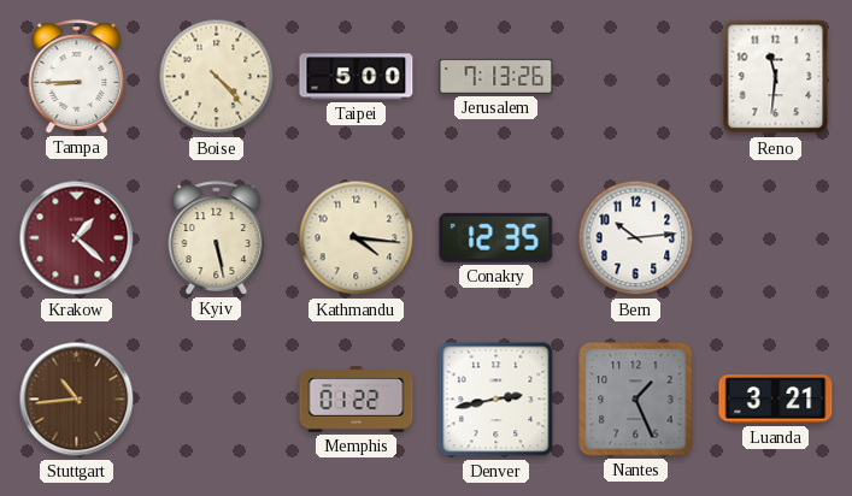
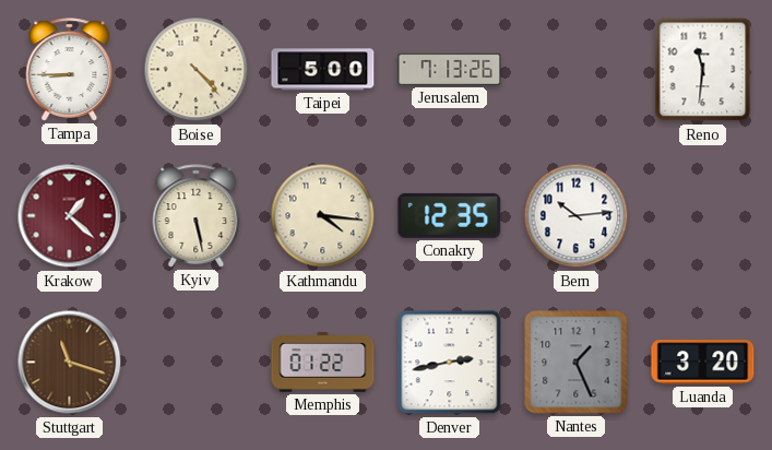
Stuttgart: 10:44 -> 11:18
Luanda: 3:21 -> 3:20
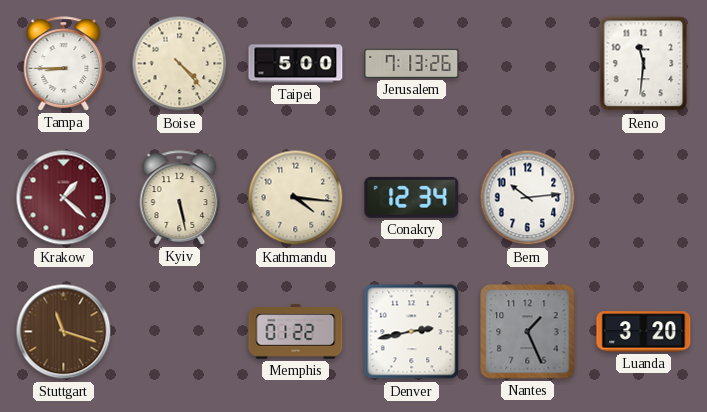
Conakry: 12:35 -> 12:34
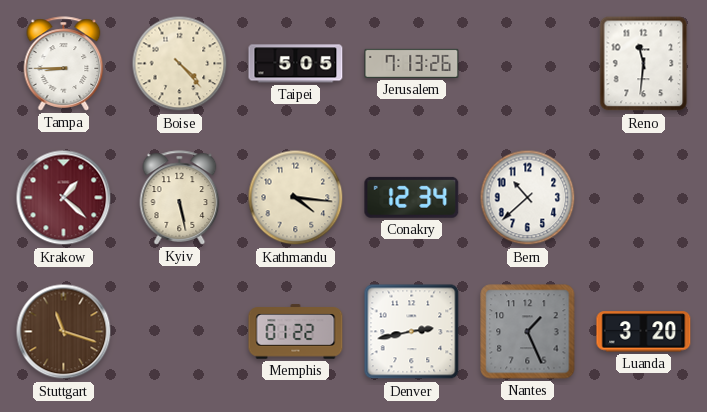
Taipei: 5:00 -> 5:05
Bern: 10:14 -> 10:38
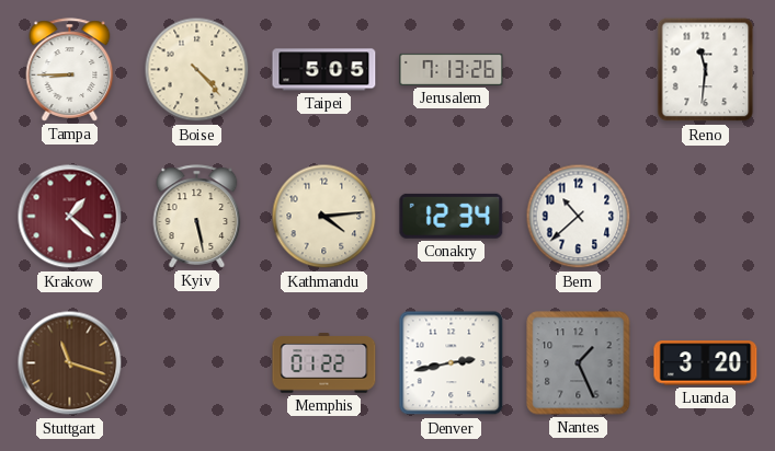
Kathmandu: 4:16 -> 4:14
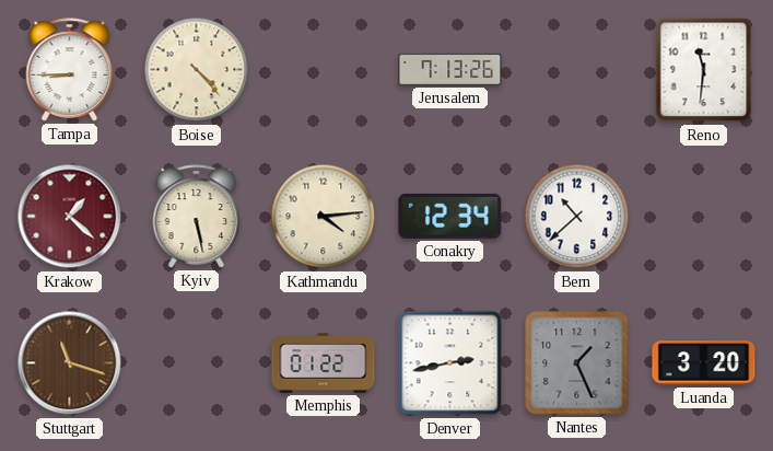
Taipei: 5:05 -> none
